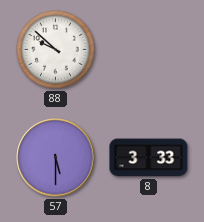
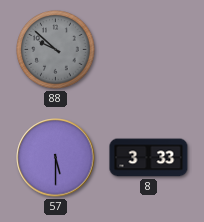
88 dial: white -> grey
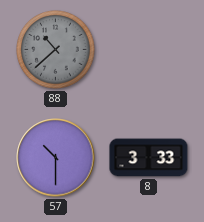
88: 9:52 -> 10:38
57: 5:30 -> 10:30
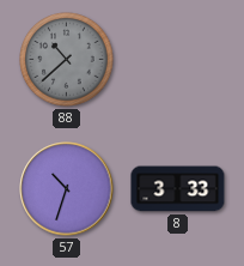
57: 10:30 -> 10:33
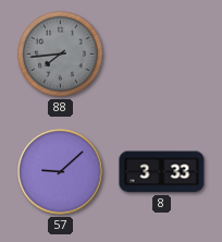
88: 10:38 -> 7:44
57: 10:33 -> 9:08
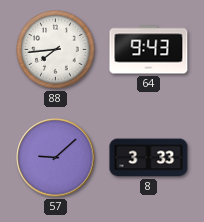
88 dial: grey -> white
64: none -> 9:43
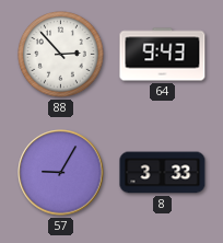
88: 7:44 -> 2:53
57: 9:08 -> 9:05
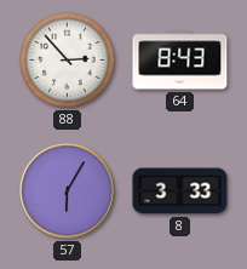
64: 9:43 -> 8:43
57: 9:05 -> 6:05
